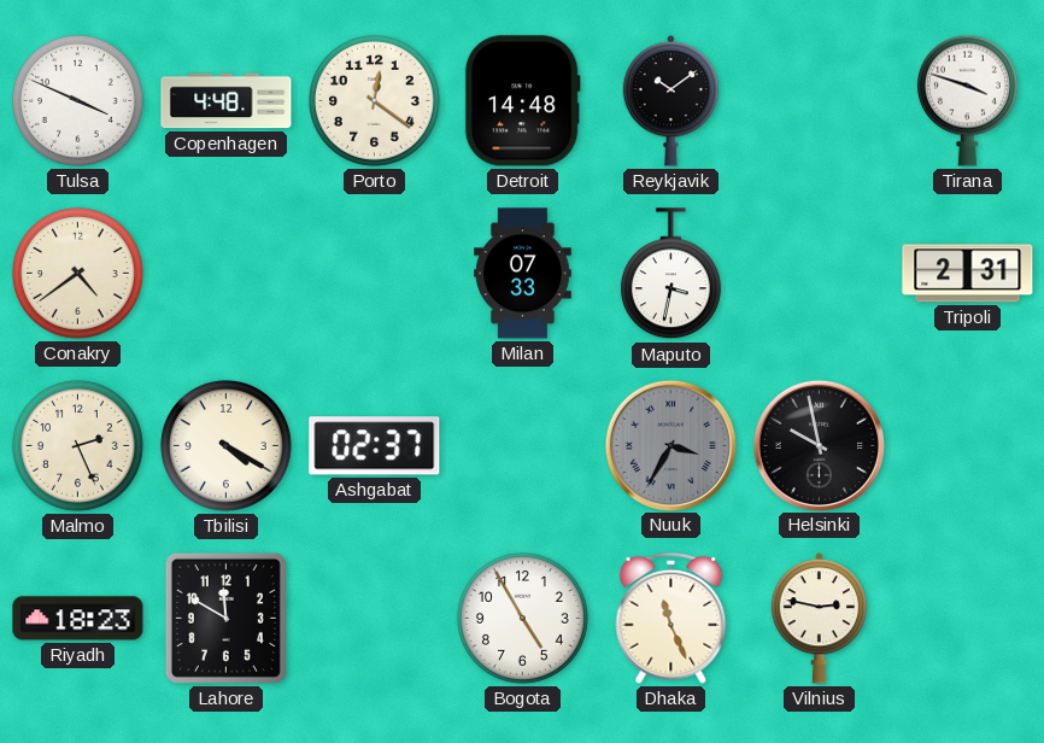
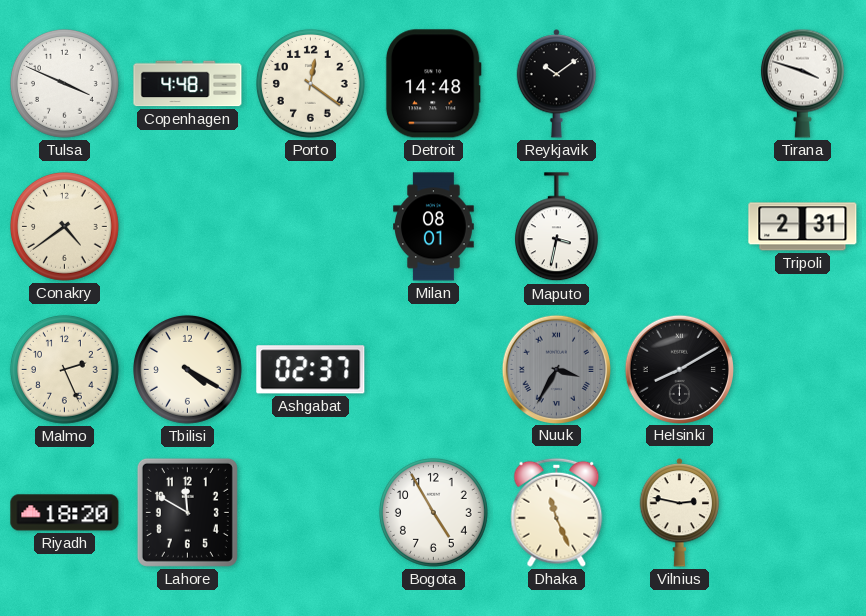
Milan: 07:33 -> 08:01
Helsinki: 9:58 -> 8:10
Riyadh: 18:23 -> 18:20
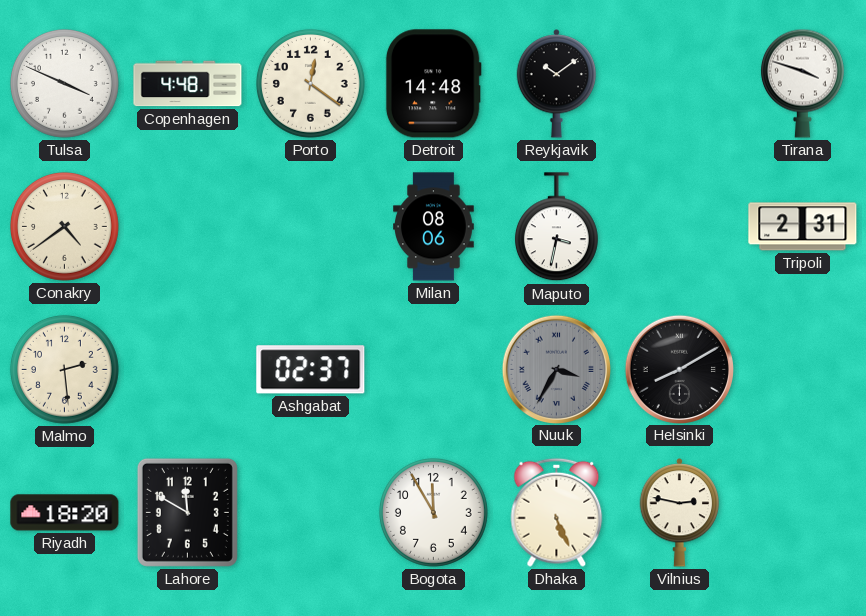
Milan: 08:01 -> 08:06
Malmo: 2:26 -> 2:29
Tbilisi: 4:20 -> none
Bogota: 4:55 -> 11:55
Dhaka: 11:26 -> 5:26
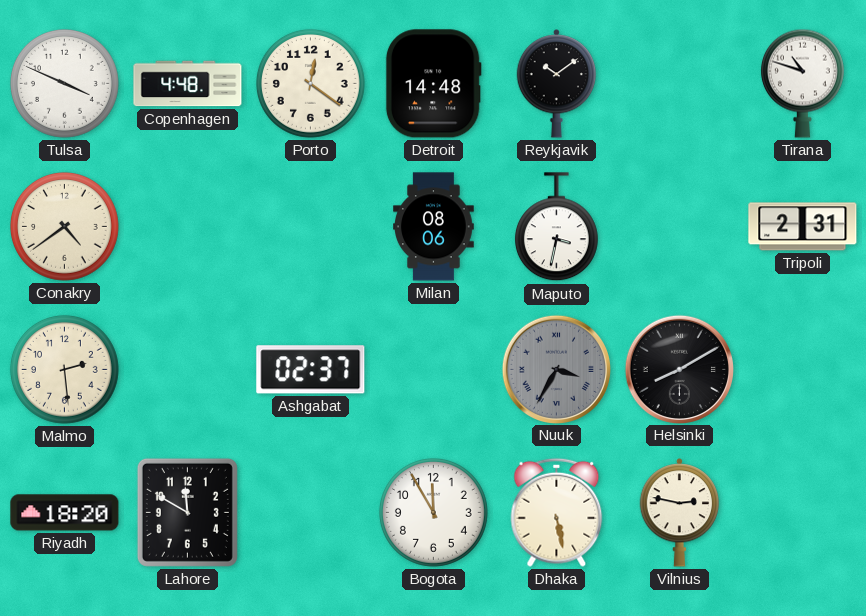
Tirana: 3:48 -> 10:48
Dhaka: 5:26 -> 5:28
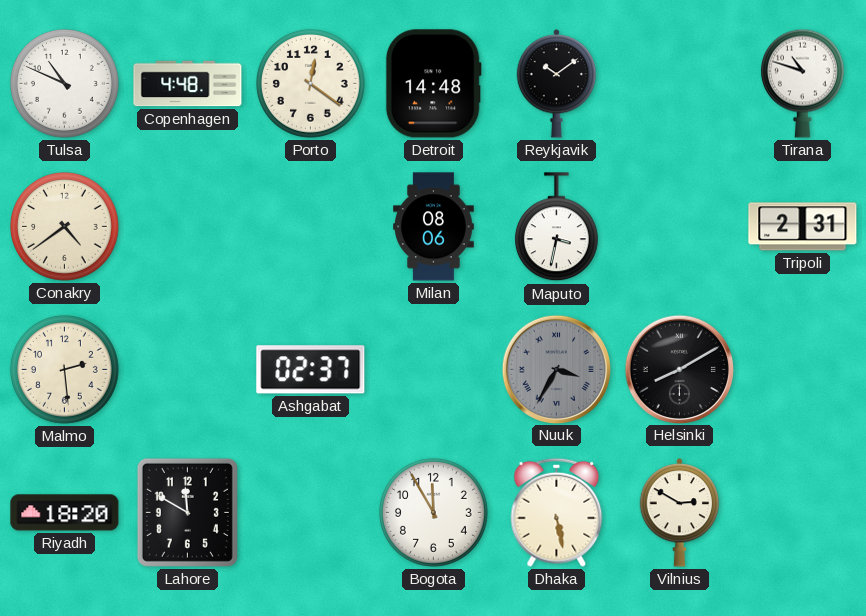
Tulsa: 3:49 -> 10:49
Vilnius: 2:47 -> 2:50
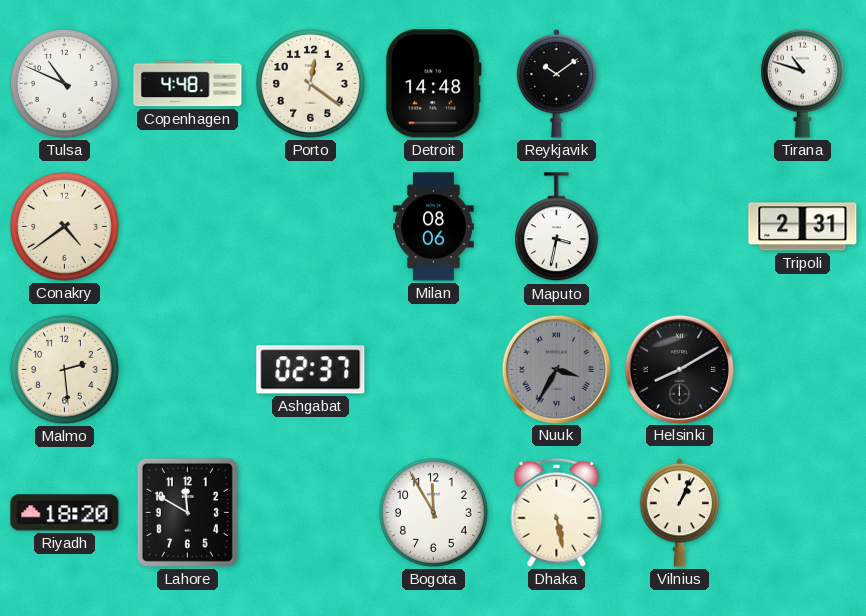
Vilnius: 2:50 -> 1:04
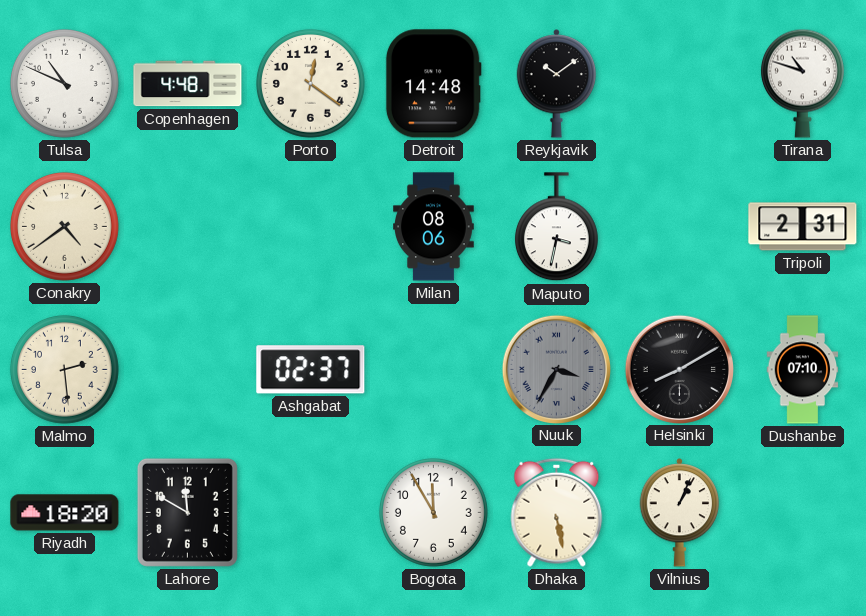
Dushanbe: none -> 07:10
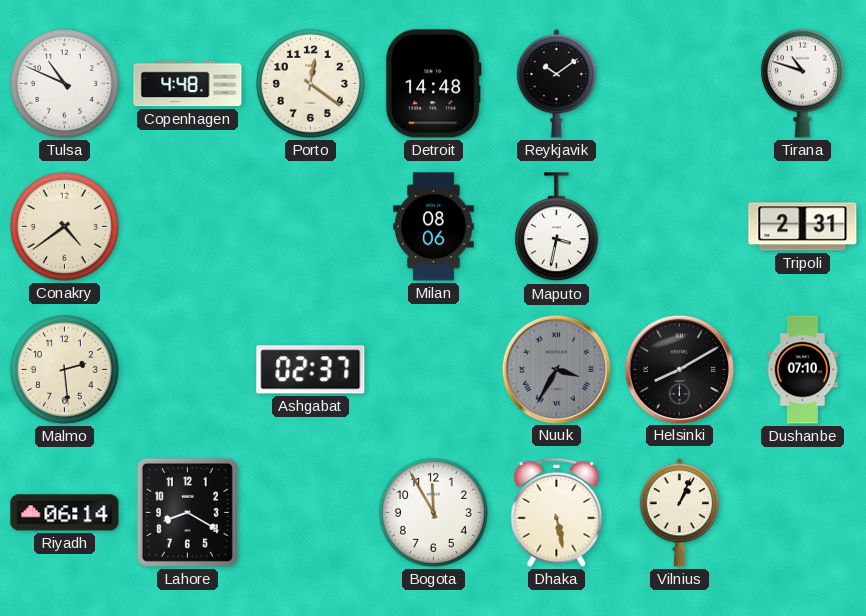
Riyadh: 18:20 -> 06:14
Lahore: 11:50 -> 8:20
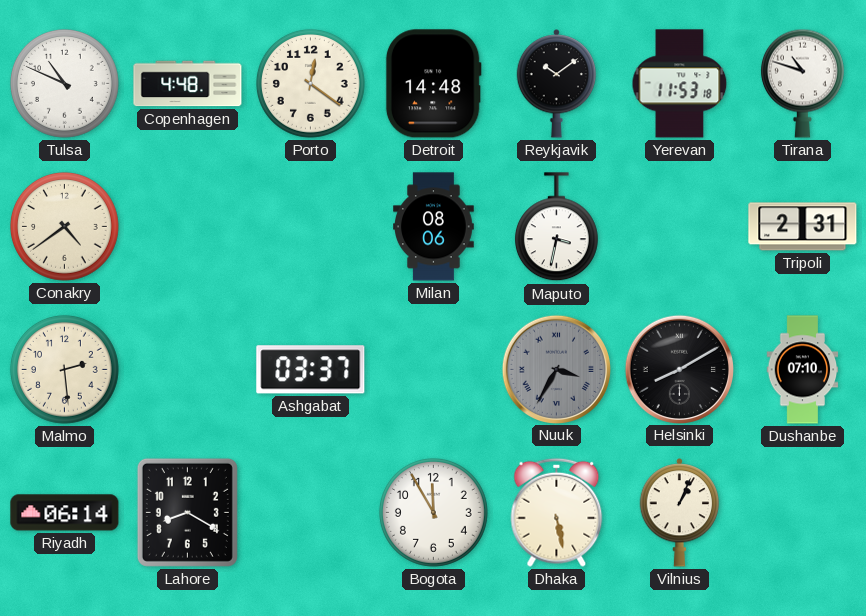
Yerevan: none -> 11:53
Ashgabat: 02:37 -> 03:37
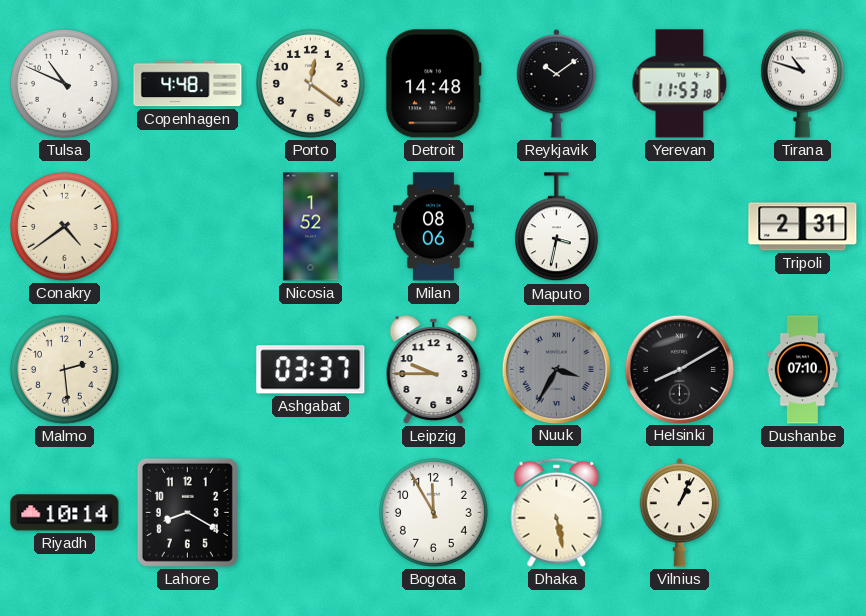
Nicosia: none -> 1:52
Leipzig: none -> 9:45
Riyadh: 06:14 -> 10:14
